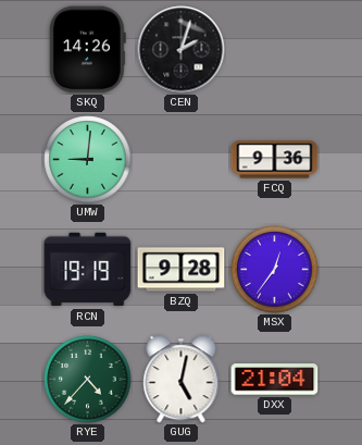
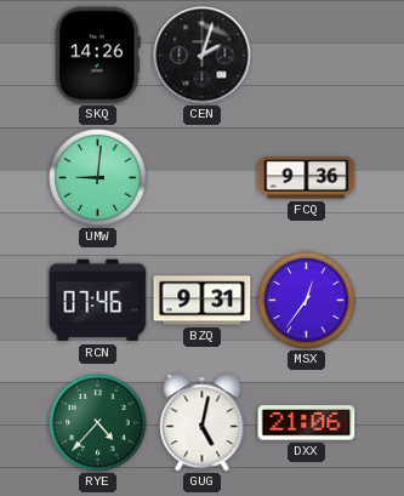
RCN: 19:19 -> 07:46
BZQ: 9:28 -> 9:31
DXX: 21:04 -> 21:06
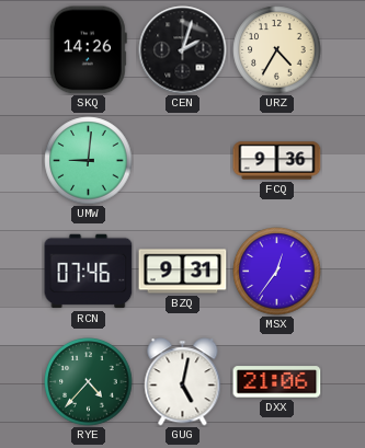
URZ: none -> 4:35
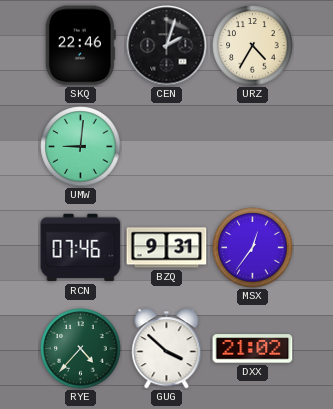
SKQ: 14:26 -> 22:46
FCQ: 9:36 -> none
GUG: 5:02 -> 3:52
DXX: 21:06 -> 21:02
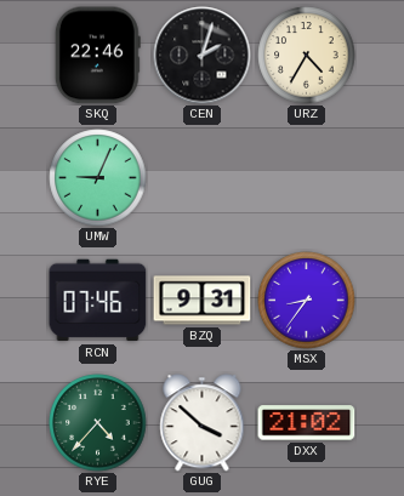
UMW: 9:01 -> 9:04
MSX: 12:36 -> 8:36
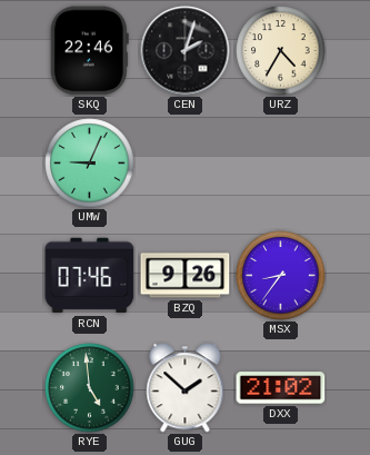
BZQ: 9:31 -> 9:26
RYE: 4:37 -> 4:59
GUG: 3:52 -> 1:52
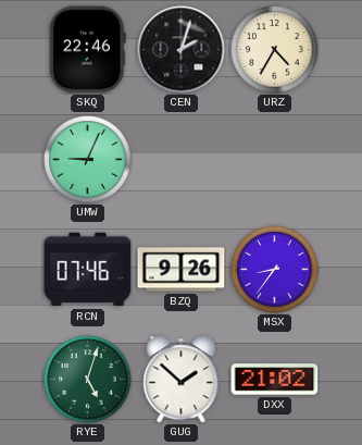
RYE: 4:59 -> 5:03
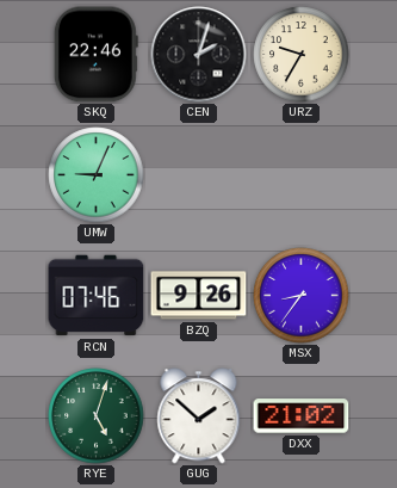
URZ: 4:35 -> 9:35
